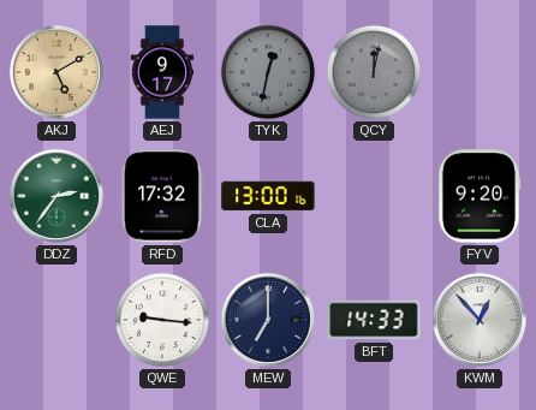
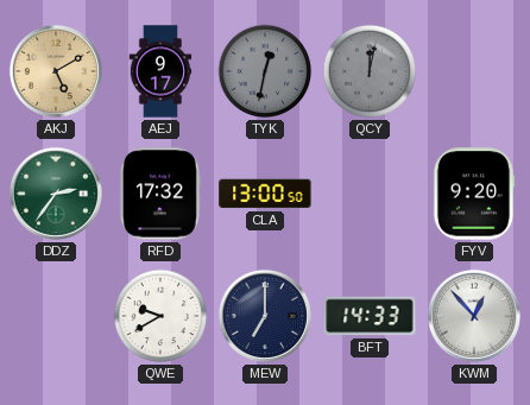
CLA: 13:00:16 -> 13:00:50
QWE: 9:16 -> 9:40
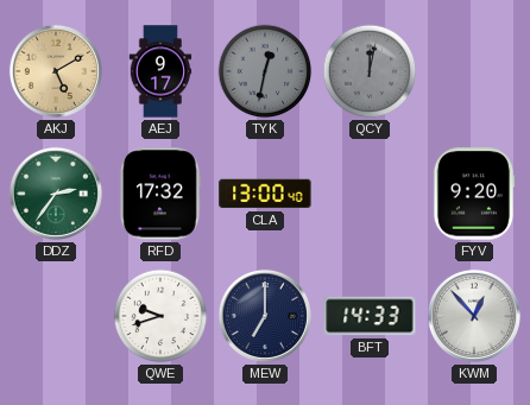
CLA: 13:00:50 -> 13:00:40
QWE: 9:40 -> 9:42
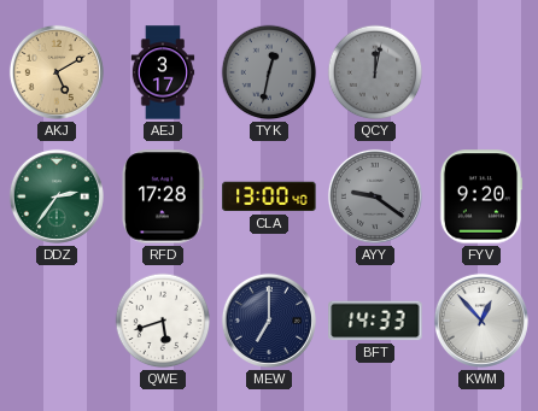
AEJ: 9:17 -> 3:17
RFD: 17:32 -> 17:28
AYY: none -> 9:21
QWE: 9:42 -> 5:42
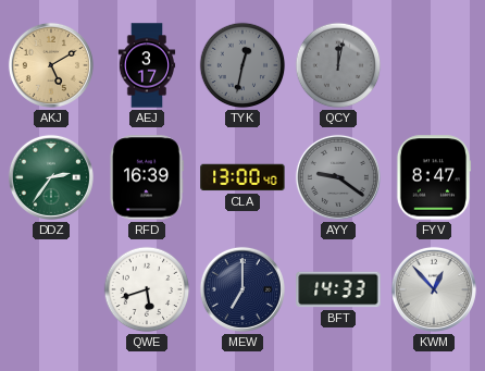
RFD: 17:28 -> 16:39
FYV: 9:20 -> 8:47
